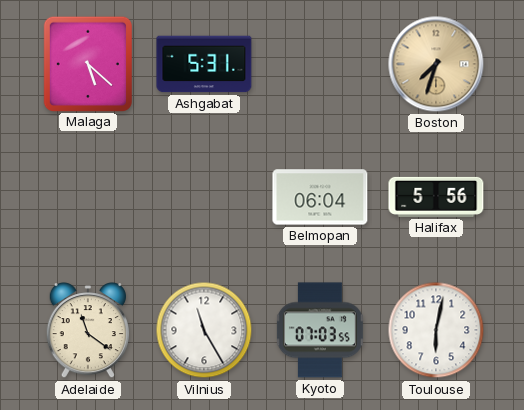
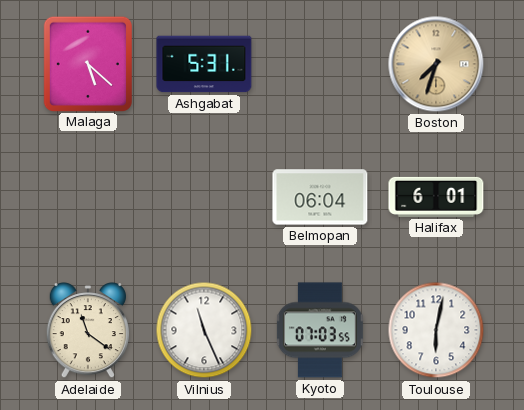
Halifax: 5:56 -> 6:01
Vilnius: 11:25 -> 11:26
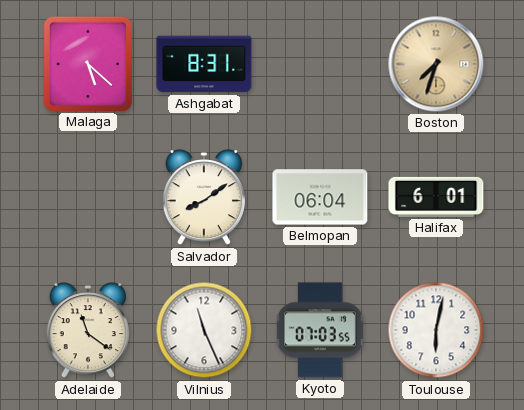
Ashgabat: 5:31 -> 8:31
Salvador: none -> 8:09
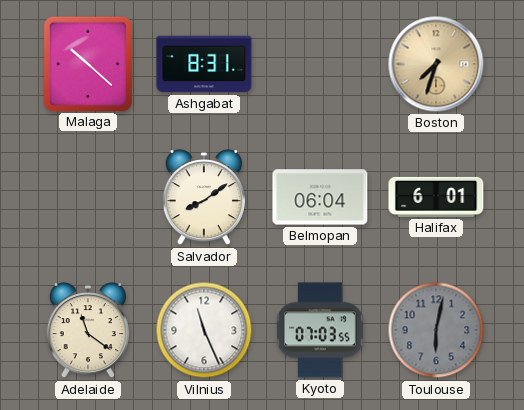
Malaga: 5:22 -> 10:22
Toulouse dial: white -> grey
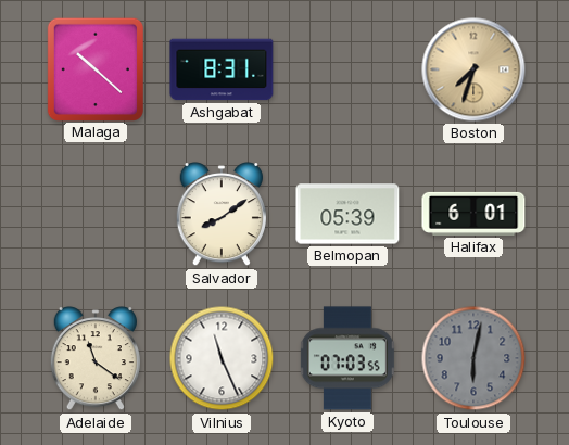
Belmopan: 06:04 -> 05:39
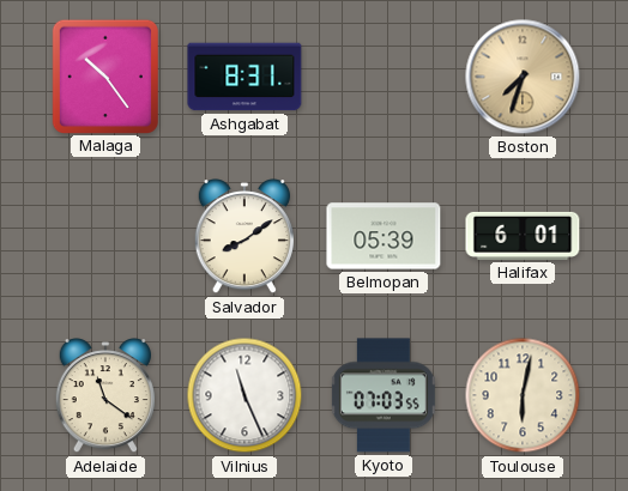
Malaga: 10:22 -> 10:24
Toulouse dial: grey -> cream
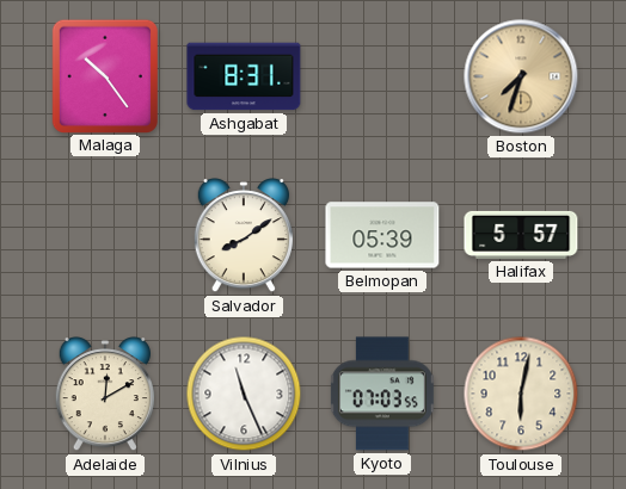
Halifax: 6:01 -> 5:57
Adelaide: 11:21 -> 12:10
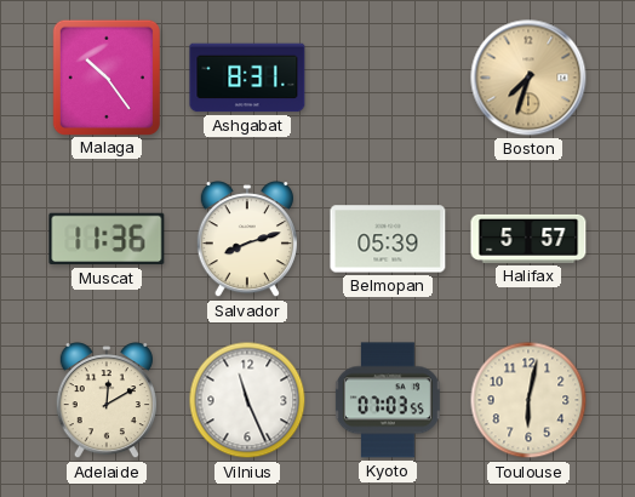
Muscat: none -> 11:36
Salvador: 8:09 -> 8:12
